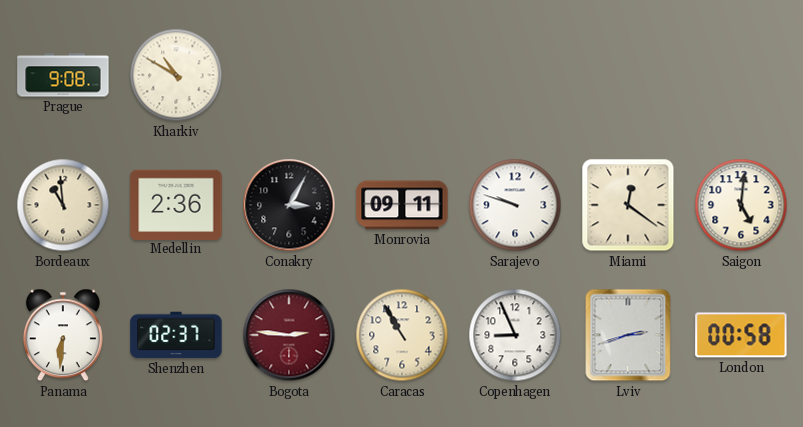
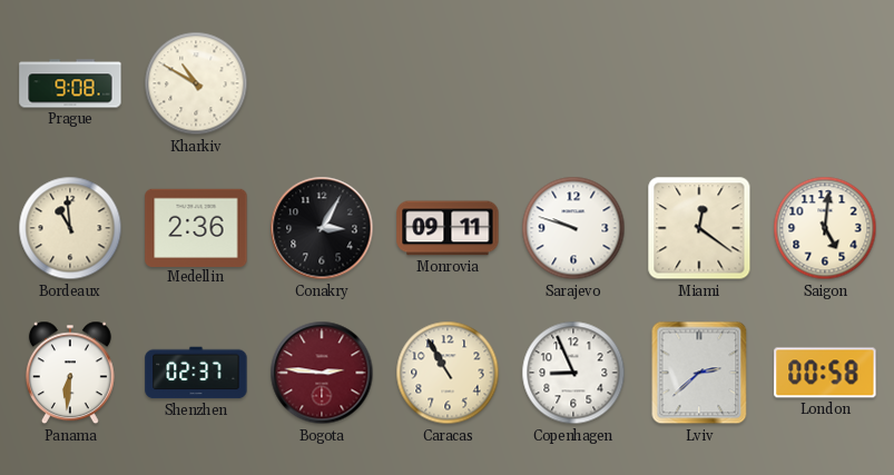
Lviv: 2:42 -> 2:38
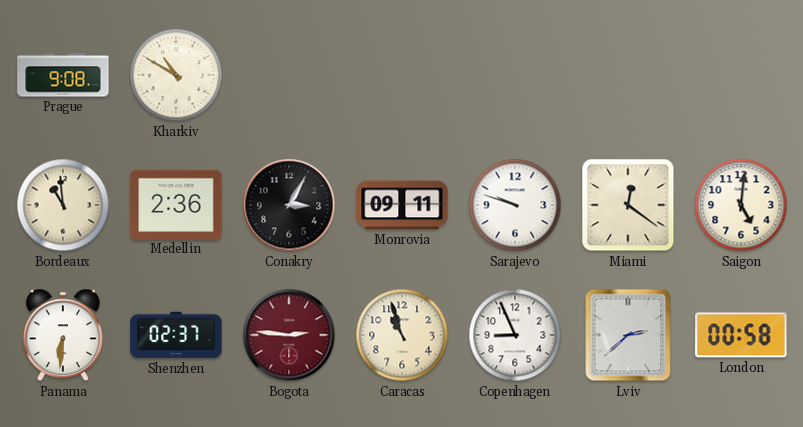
Caracas: 10:55 -> 10:57
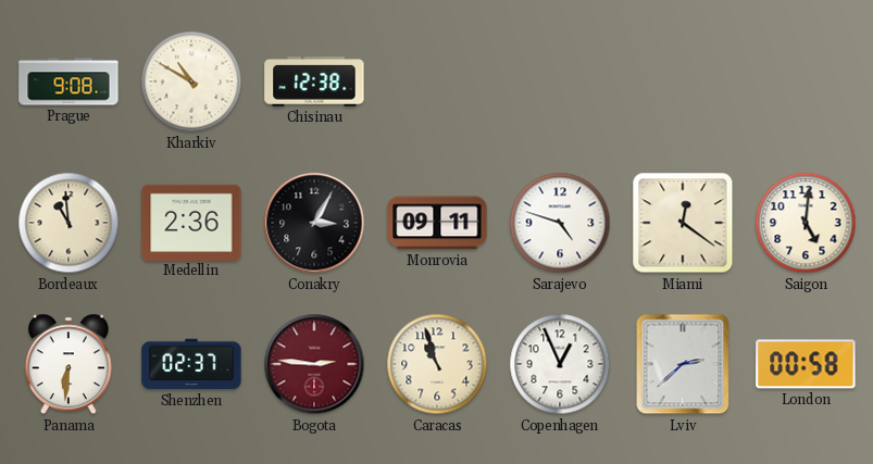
Chisinau: none -> 12:38
Sarajevo: 9:48 -> 4:48
Copenhagen: 8:56 -> 12:56
